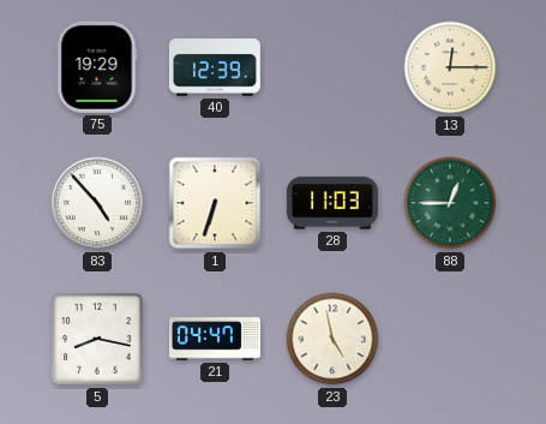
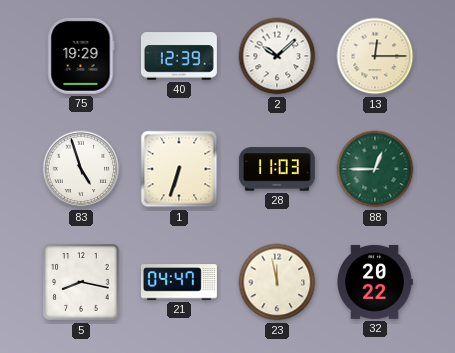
2: none -> 10:08
83: 4:53 -> 4:57
23: 4:58 -> 11:58
32: none -> 20:22
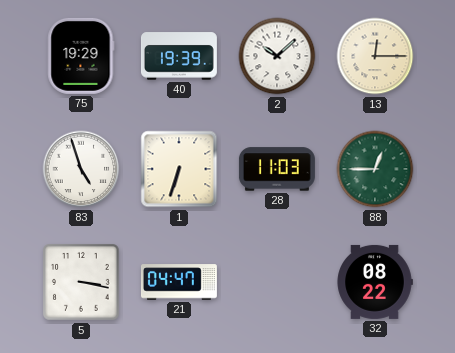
40: 12:39 -> 19:39
5: 8:17 -> 3:17
23: 11:58 -> none
32: 20:22 -> 08:22
